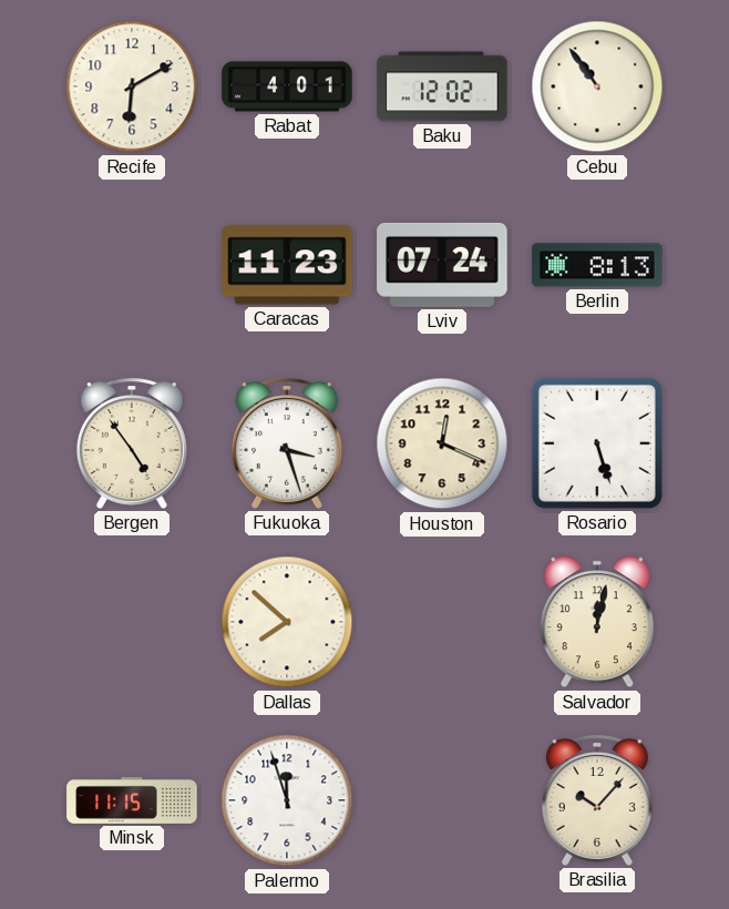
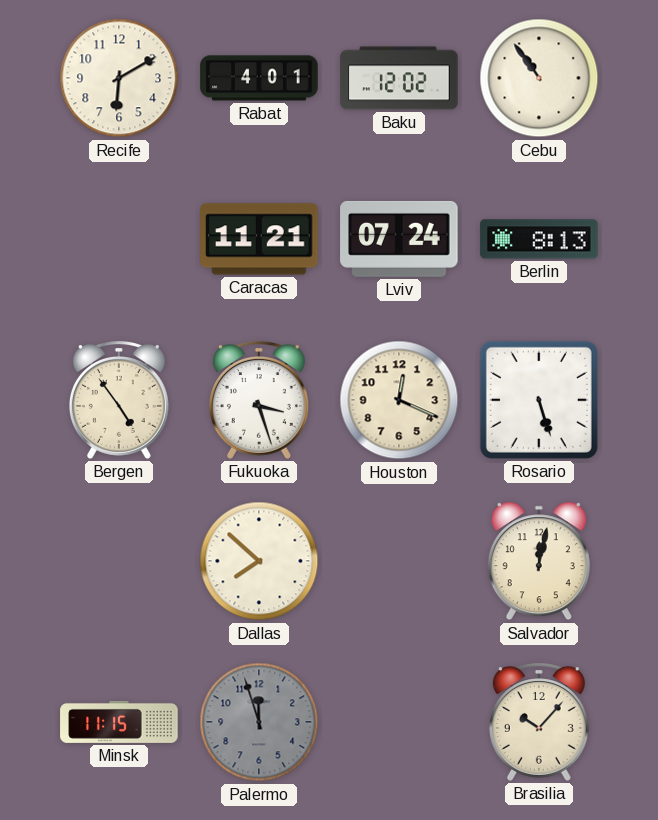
Caracas: 11:23 -> 11:21
Palermo dial: white -> grey
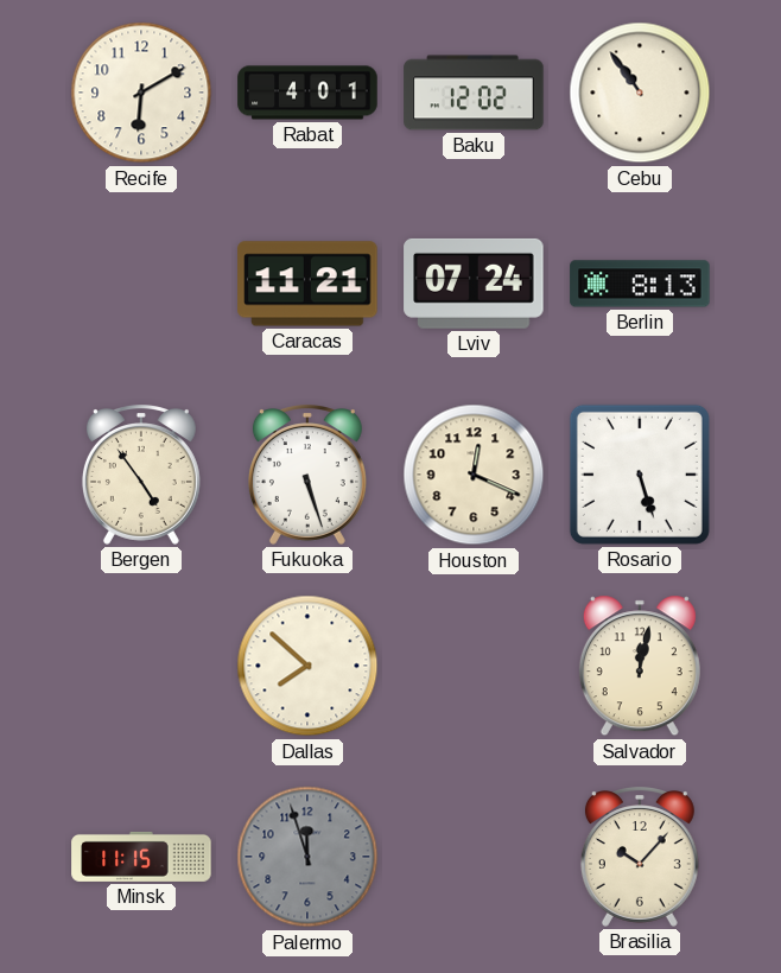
Fukuoka: 3:27 -> 5:27
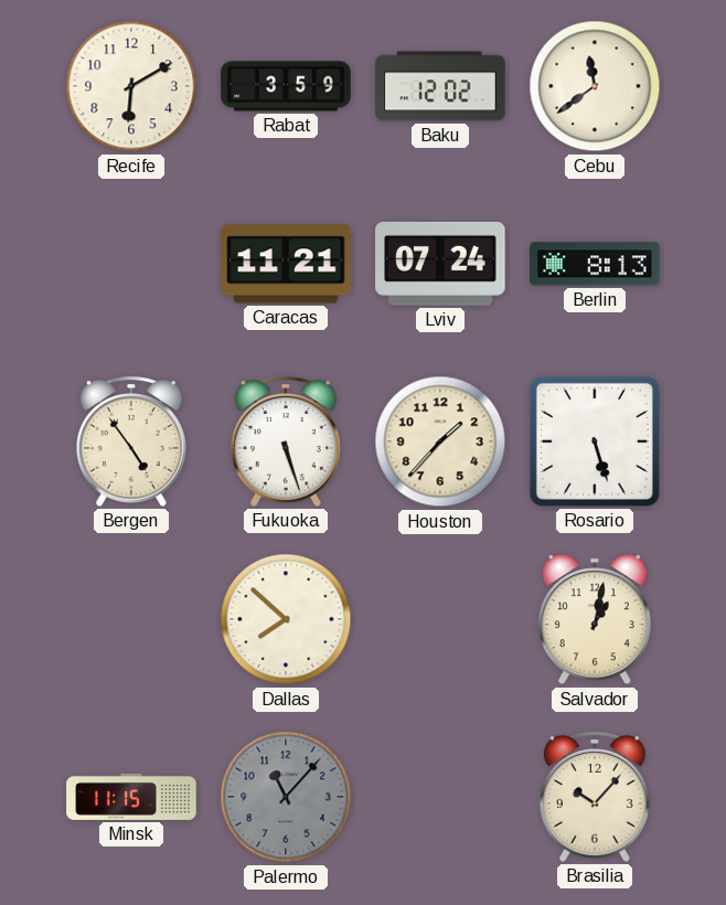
Rabat: 4:01 -> 3:59
Cebu: 10:54 -> 11:39
Houston: 12:19 -> 1:37
Salvador: 12:02 -> 1:02
Palermo: 11:57 -> 11:07
